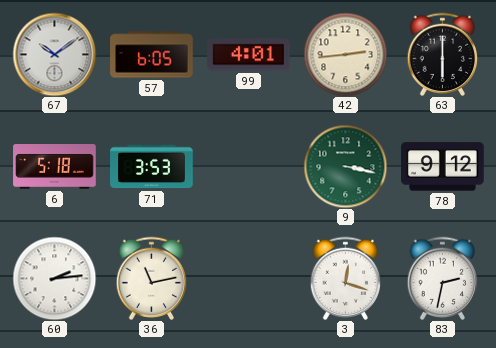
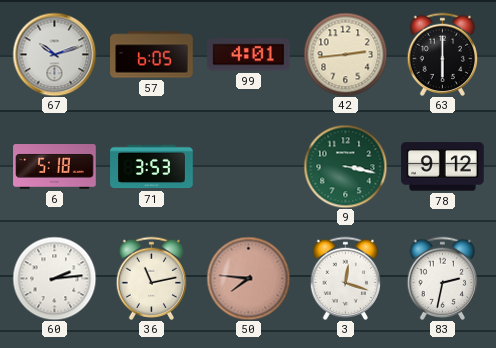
67: 10:09 -> 10:12
50: none -> 7:46
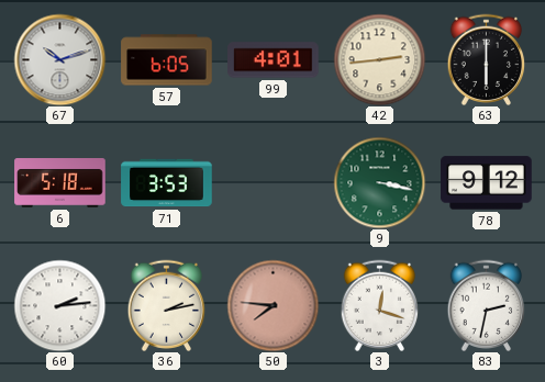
36: 11:13 -> 2:13
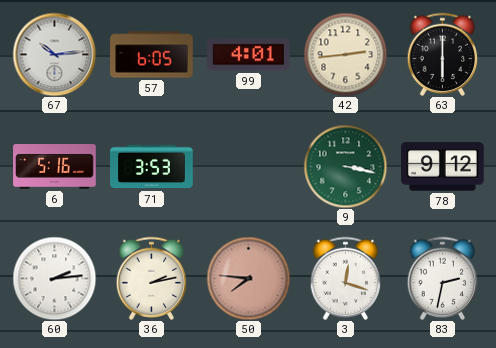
67: 10:12 -> 10:14
6: 5:18 -> 5:16
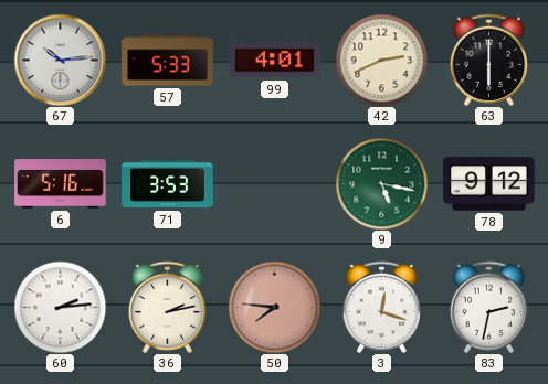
57: 6:05 -> 5:33
42: 2:44 -> 2:41
9: 3:17 -> 5:17
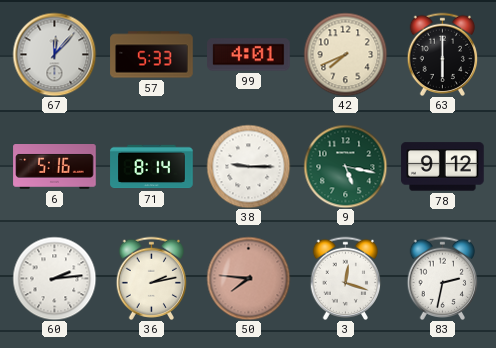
67: 10:14 -> 12:07
42: 2:41 -> 7:41
71: 3:53 -> 8:14
38: none -> 9:15
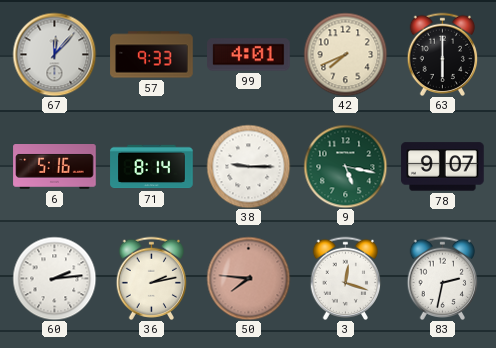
57: 5:33 -> 9:33
78: 9:12 -> 9:07
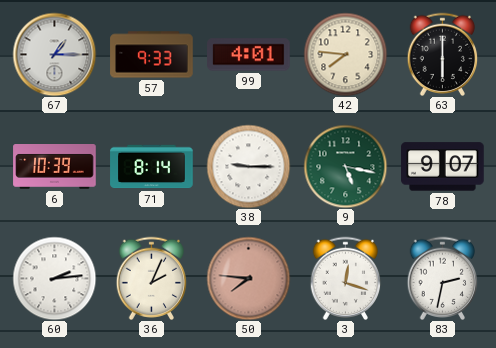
67: 12:07 -> 1:15
42: 7:41 -> 7:46
6: 5:16 -> 10:39
36: 2:13 -> 2:04
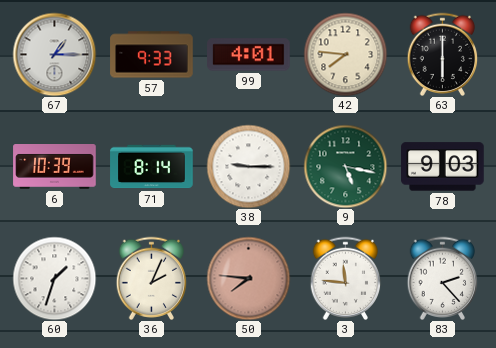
78: 9:07 -> 9:03
60: 2:14 -> 1:33
3: 12:18 -> 11:46
83: 2:32 -> 2:23
